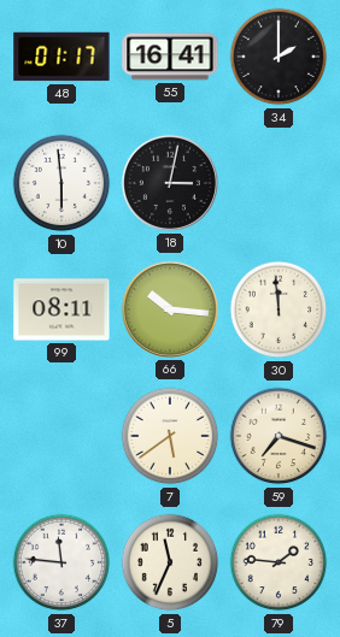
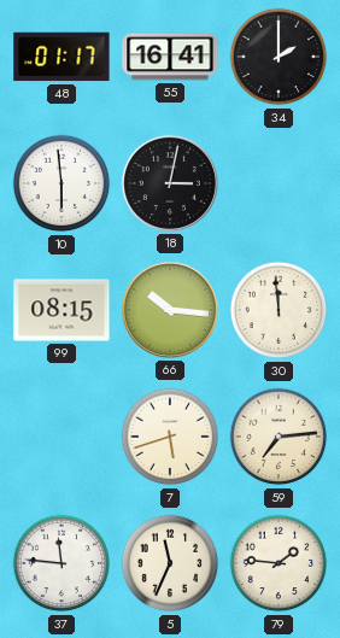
99: 08:11 -> 08:15
7: 5:39 -> 5:42
59: 7:18 -> 7:14
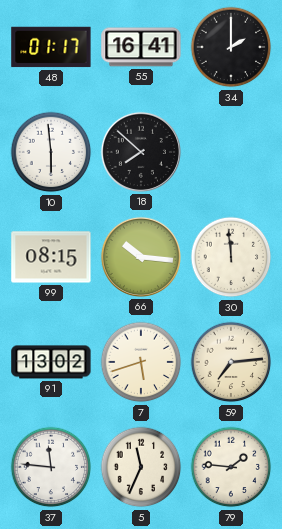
18: 3:02 -> 7:52
91: none -> 13:02
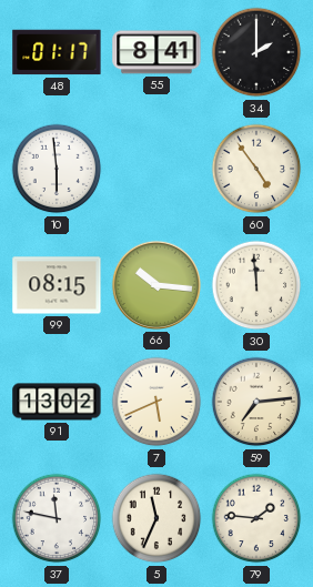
55: 16:41 -> 8:41
18: 7:52 -> none
60: none -> 4:54
7: 5:42 -> 5:41
37: 11:46 -> 11:47
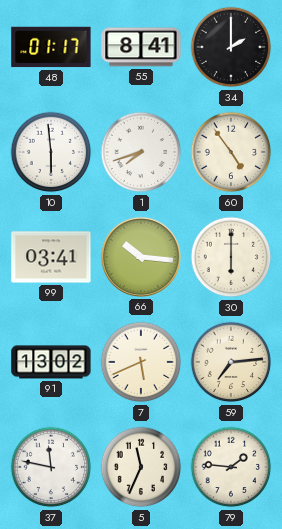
1: none -> 7:42
99: 08:15 -> 03:41
30: 11:59 -> 6:00
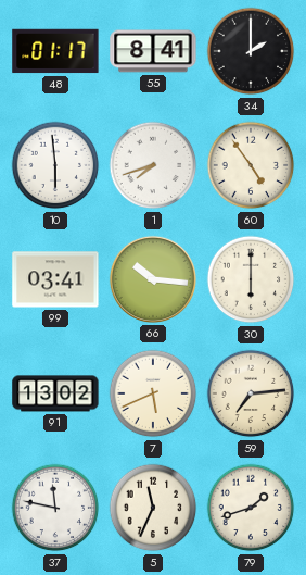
79: 1:46 -> 1:42
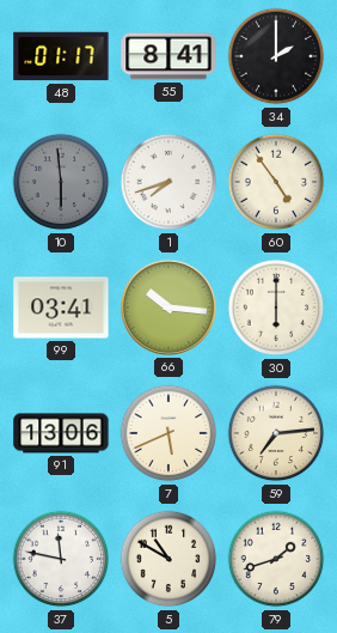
10 dial: white -> grey
91: 13:02 -> 13:06
5: 11:34 -> 10:50
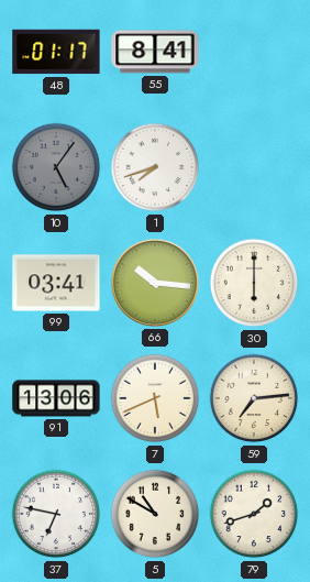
34: 2:00 -> none
10: 5:59 -> 5:06
60: 4:54 -> none
37: 11:47 -> 6:47
